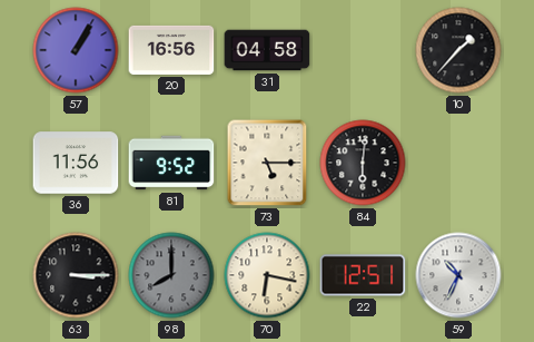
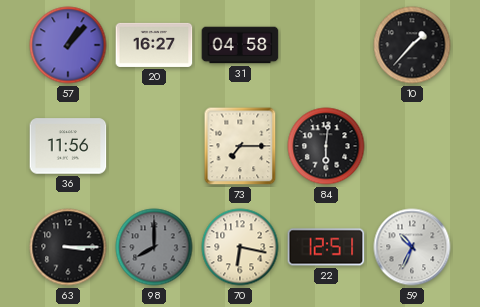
57: 1:05 -> 1:07
20: 16:56 -> 16:27
81: 9:52 -> none
73: 5:15 -> 7:15
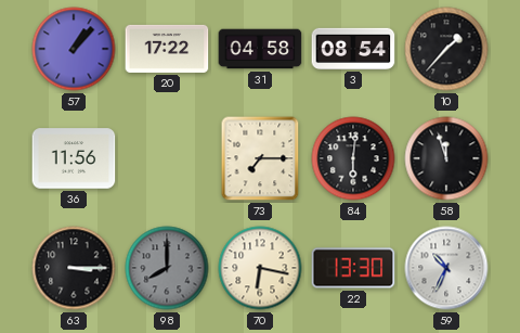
20: 16:27 -> 17:22
3: none -> 08:54
58: none -> 11:57
22: 12:51 -> 13:30
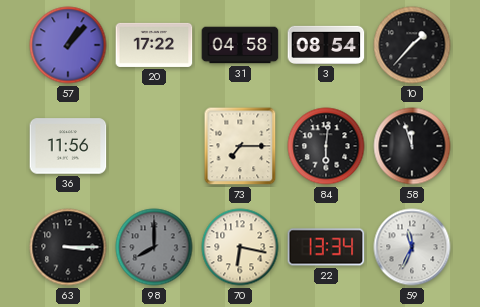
22: 13:30 -> 13:34
59: 10:34 -> 11:34
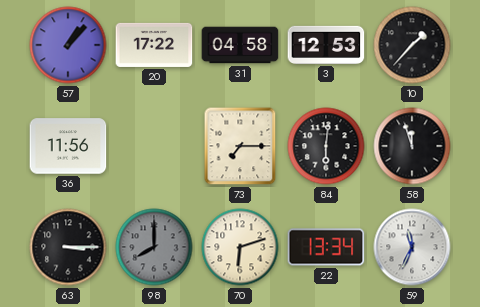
3: 08:54 -> 12:53
70: 6:17 -> 6:12
